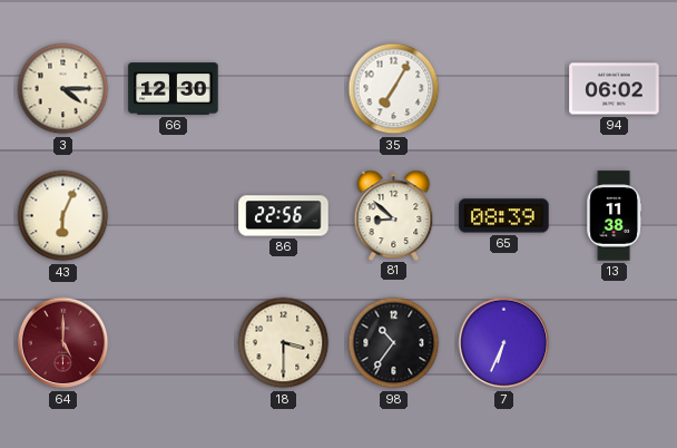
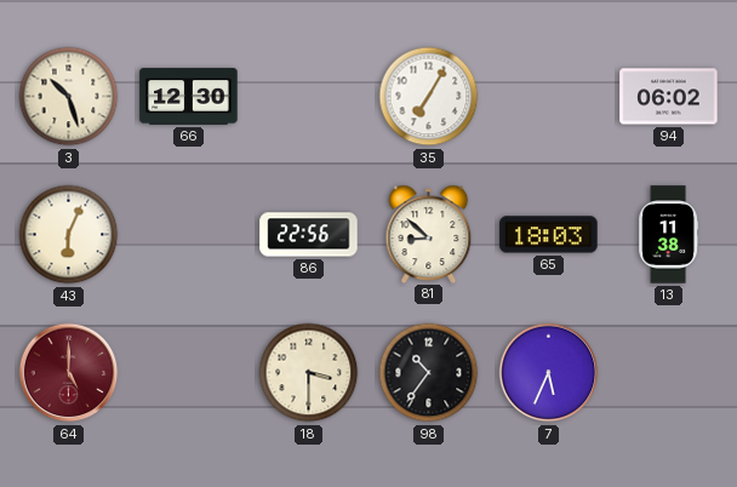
3: 4:15 -> 10:27
65: 08:39 -> 18:03
7: 6:34 -> 5:34
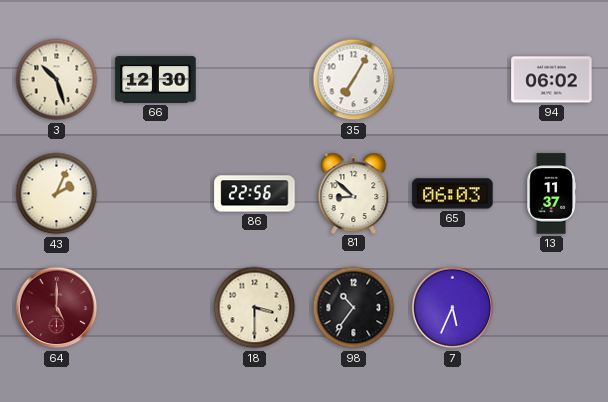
43: 6:04 -> 2:04
65: 18:03 -> 06:03
13: 11:38 -> 11:37
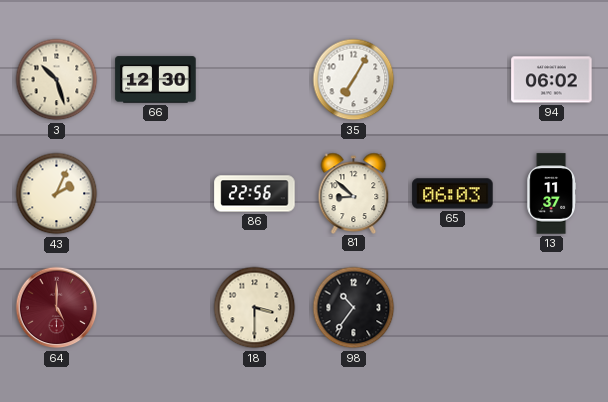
7: 5:34 -> none
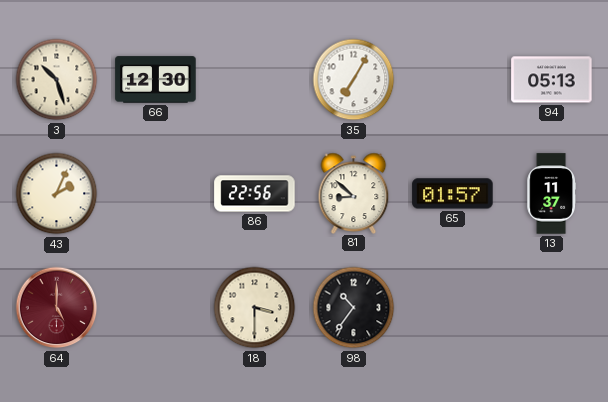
94: 06:02 -> 05:13
65: 06:03 -> 01:57
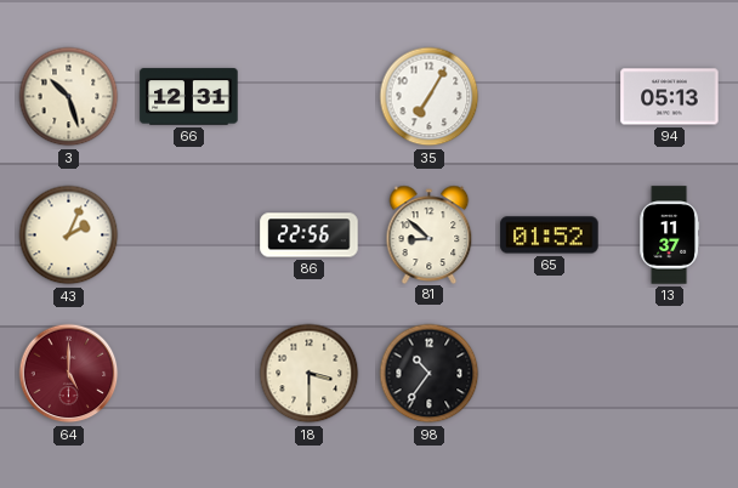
66: 12:30 -> 12:31
65: 01:57 -> 01:52
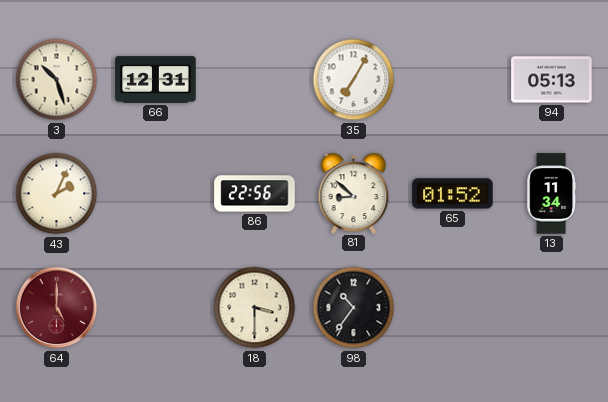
13: 11:37 -> 11:34
